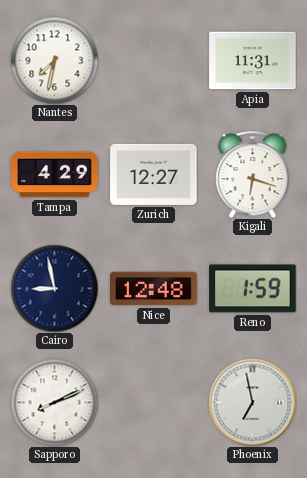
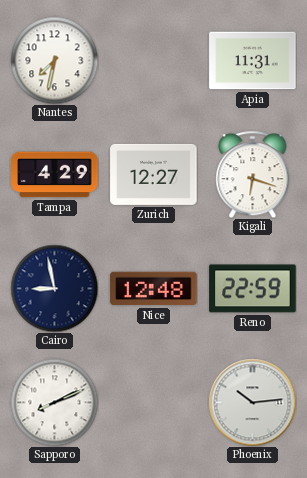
Reno: 1:59 -> 22:59
Phoenix: 6:58 -> 10:14
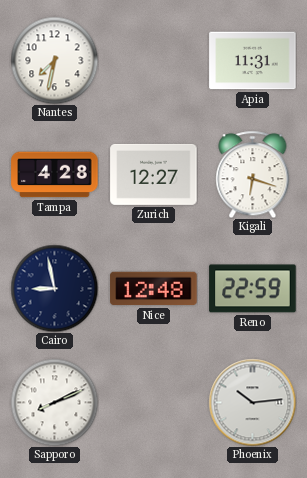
Tampa: 4:29 -> 4:28
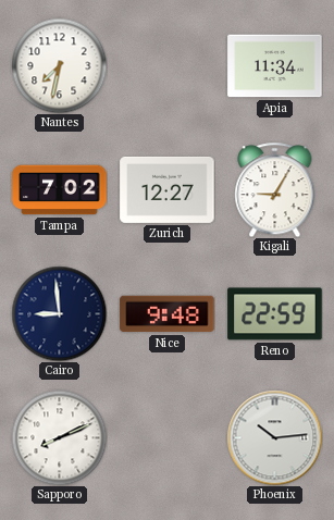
Apia: 11:31 -> 11:34
Tampa: 4:28 -> 7:02
Kigali: 6:18 -> 9:05
Cairo: 8:58 -> 8:59
Nice: 12:48 -> 9:48
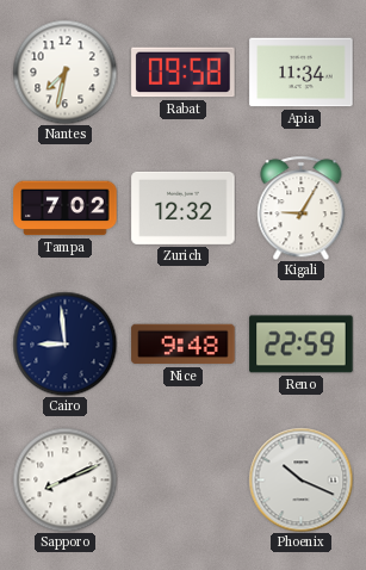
Rabat: none -> 09:58
Zurich: 12:27 -> 12:32
Phoenix: 10:14 -> 10:19
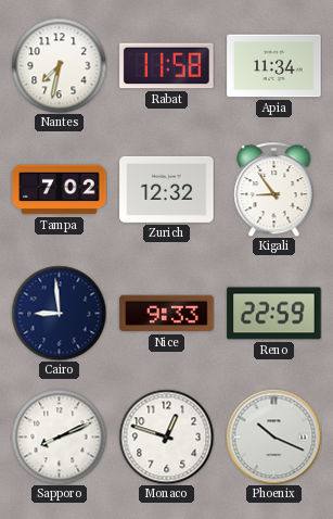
Rabat: 09:58 -> 11:58
Kigali: 9:05 -> 8:54
Nice: 9:48 -> 9:33
Monaco: none -> 12:48
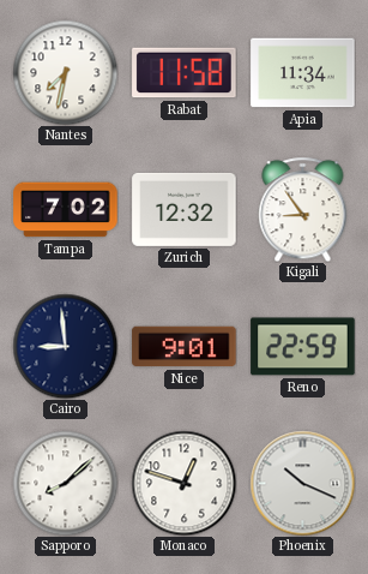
Nice: 9:33 -> 9:01
Sapporo: 8:11 -> 8:08
